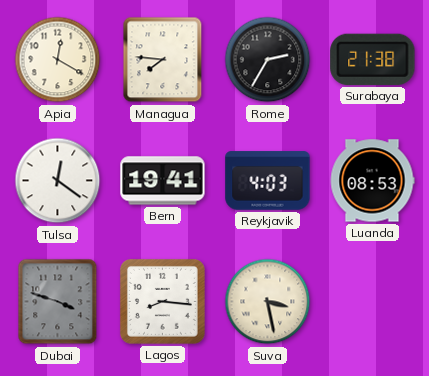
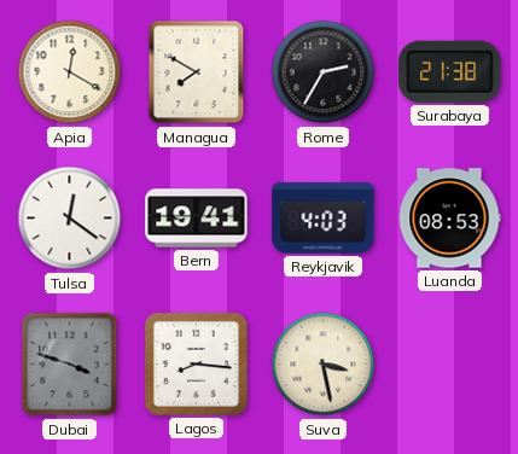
Managua: 7:46 -> 7:50
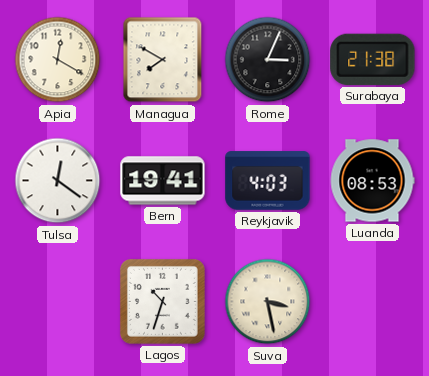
Rome: 2:35 -> 3:04
Dubai: 3:48 -> none
Lagos: 8:16 -> 10:33
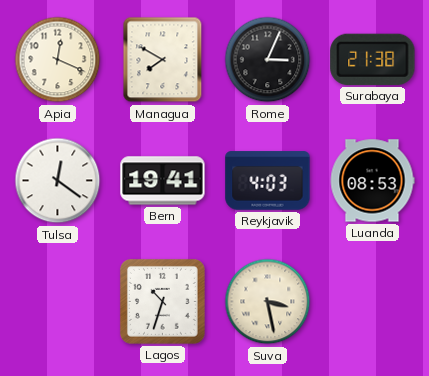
Apia: 12:20 -> 12:19
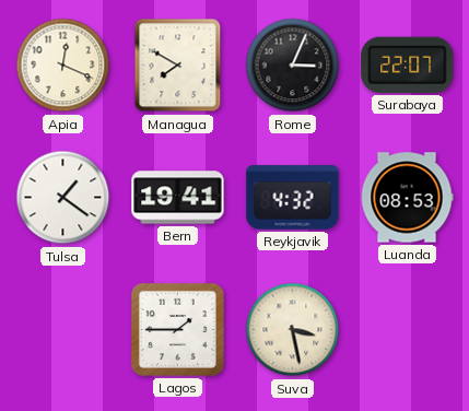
Surabaya: 21:38 -> 22:07
Tulsa: 12:21 -> 1:21
Reykjavik: 4:03 -> 4:32
Lagos: 10:33 -> 1:45
